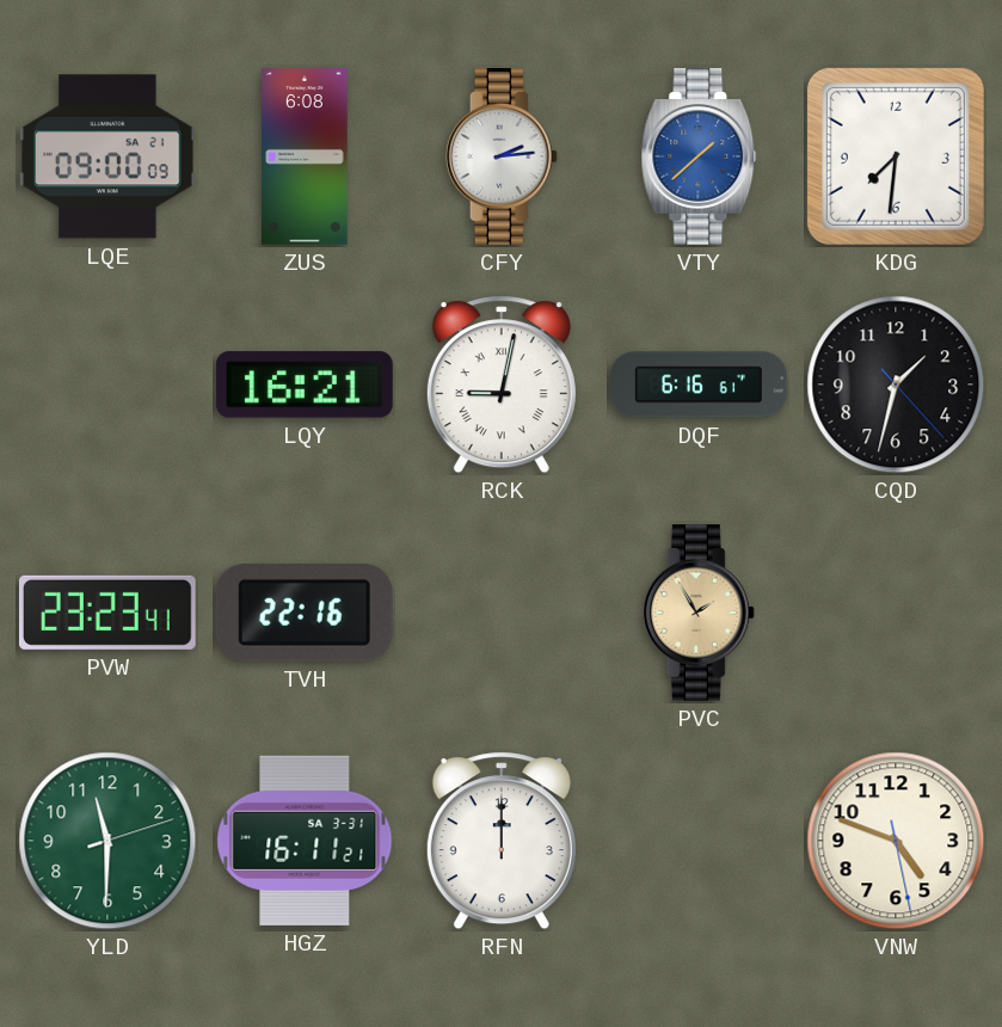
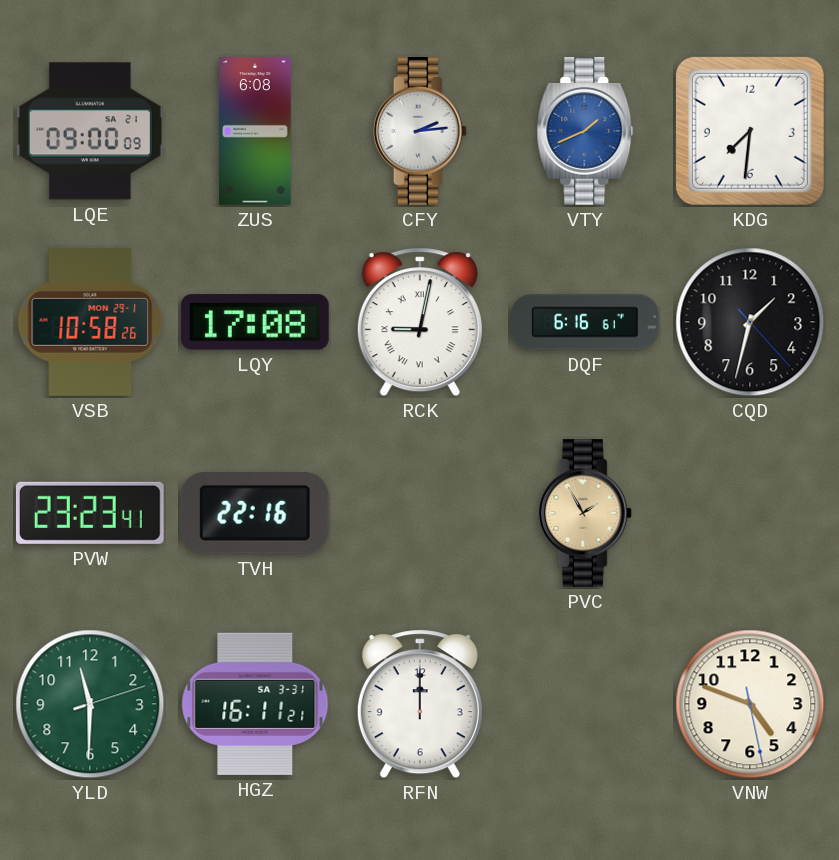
VTY: 1:38 -> 1:41
VSB: none -> 10:58
LQY: 16:21 -> 17:08
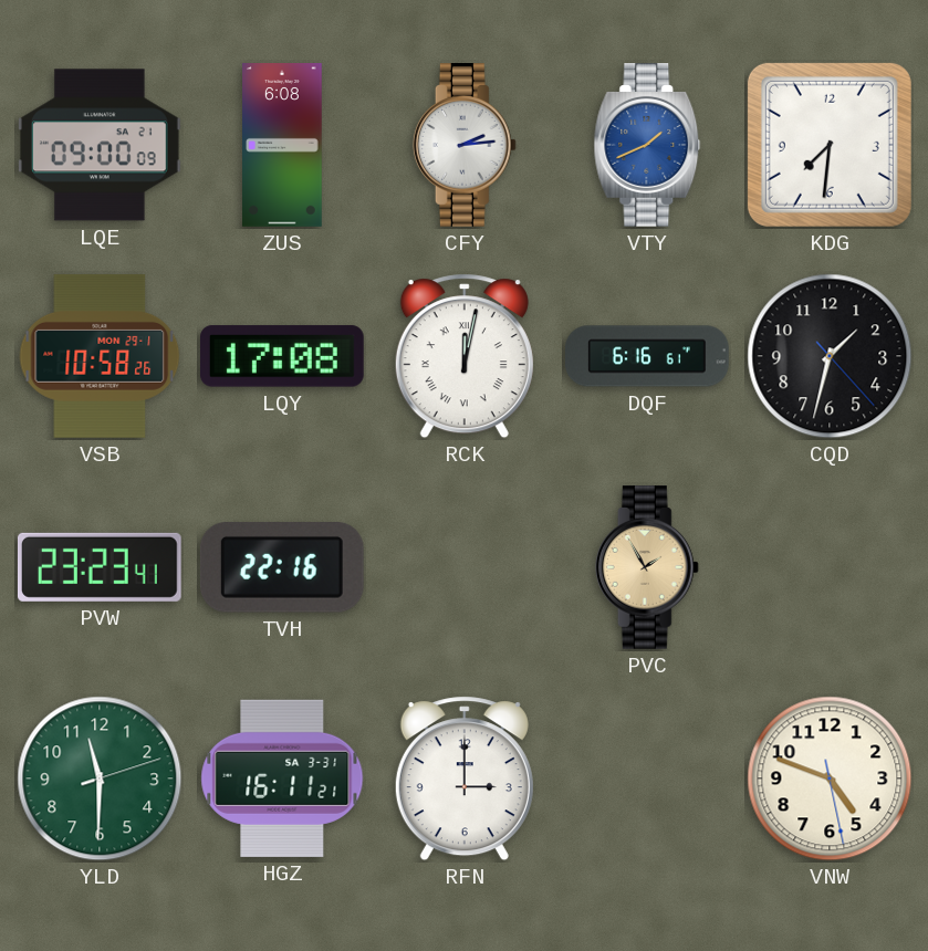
RCK: 9:02 -> 12:02
RFN: 12:00 -> 3:00
